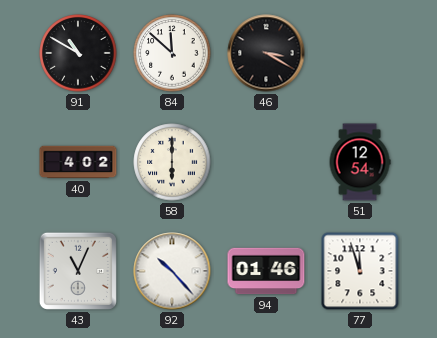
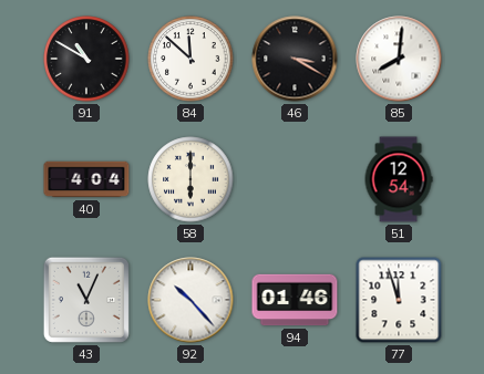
85: none -> 8:01
40: 4:02 -> 4:04
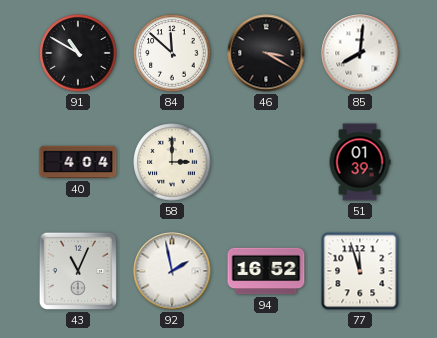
58: 6:00 -> 3:00
51: 12:54 -> 01:39
92: 10:23 -> 1:58
94: 01:46 -> 16:52
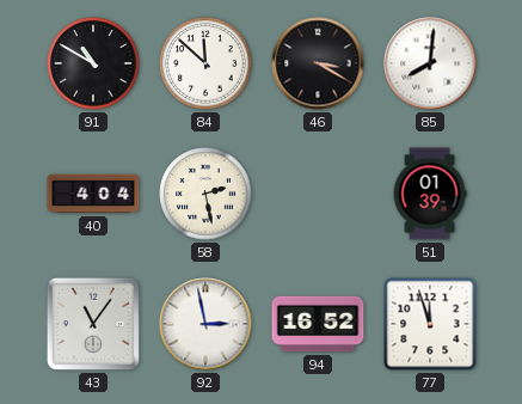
58: 3:00 -> 2:28
43: 11:04 -> 11:06
92: 1:58 -> 2:58
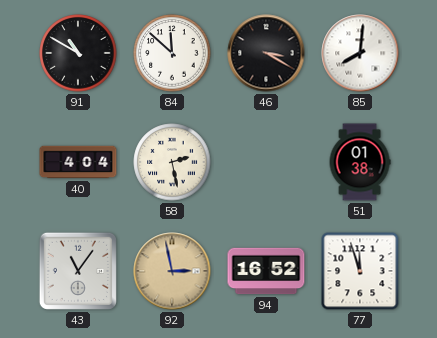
51: 01:39 -> 01:38
92 dial: white -> champagne
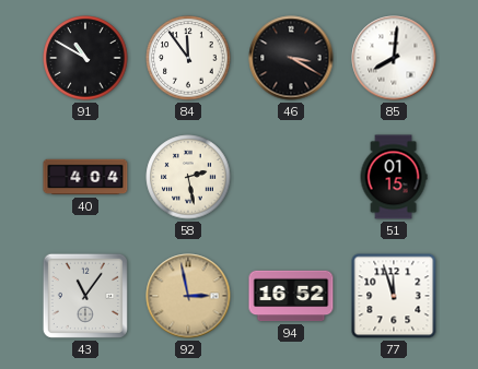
84: 11:52 -> 11:54
51: 01:38 -> 01:15
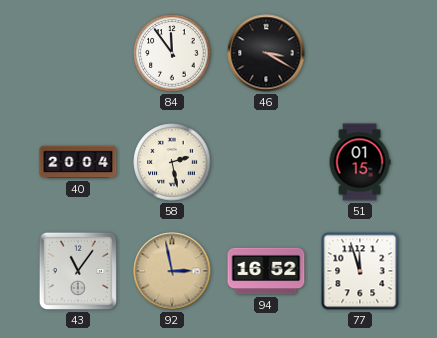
91: 10:50 -> none
85: 8:01 -> none
40: 4:04 -> 20:04
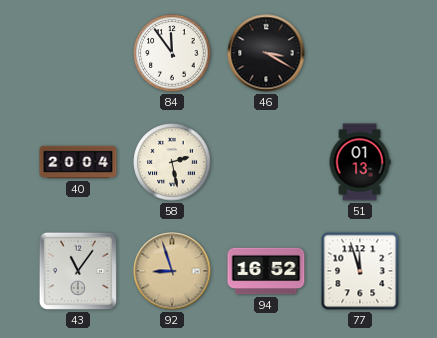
51: 01:15 -> 01:13
92: 2:58 -> 8:57
